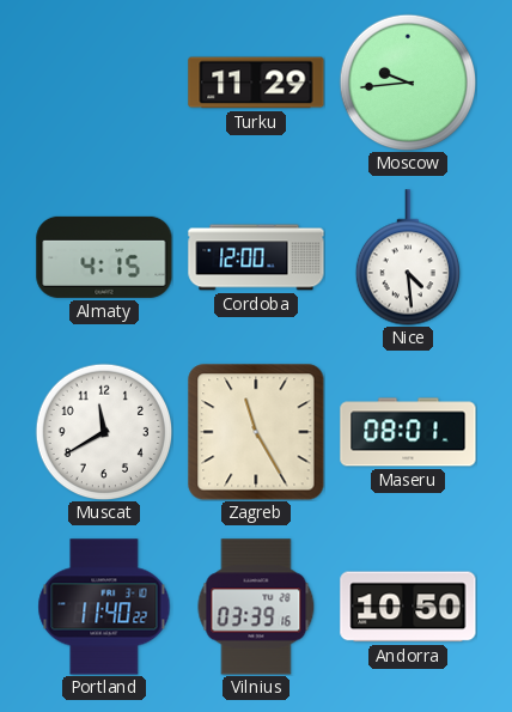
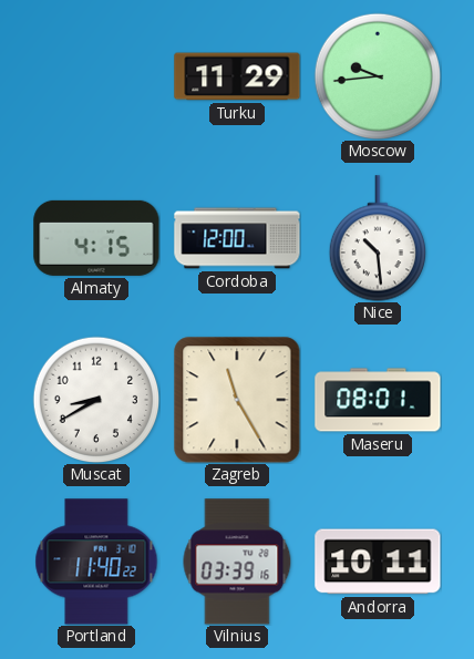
Nice: 4:29 -> 10:29
Muscat: 11:40 -> 8:40
Andorra: 10:50 -> 10:11
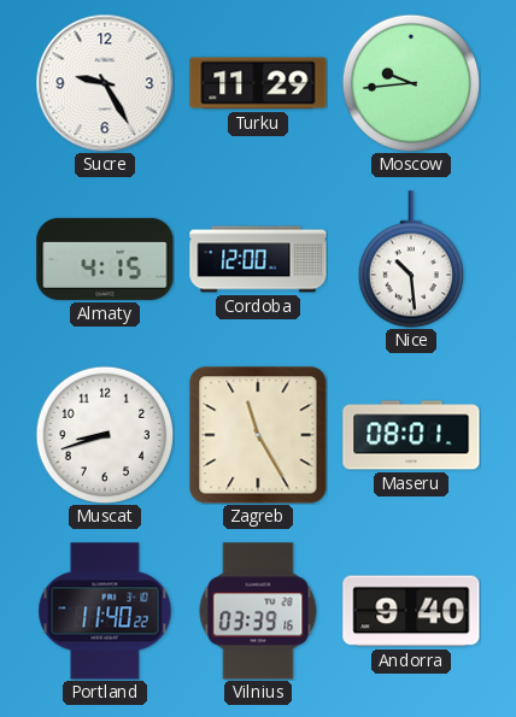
Sucre: none -> 9:25
Muscat: 8:40 -> 8:42
Andorra: 10:11 -> 9:40
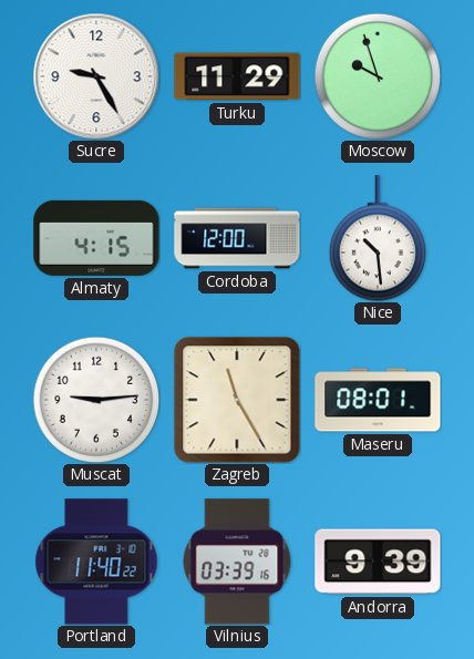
Moscow: 9:44 -> 9:57
Muscat: 8:42 -> 9:14
Andorra: 9:40 -> 9:39
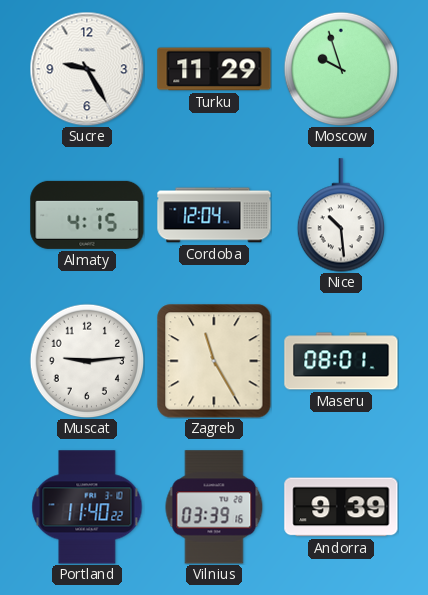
Cordoba: 12:00 -> 12:04
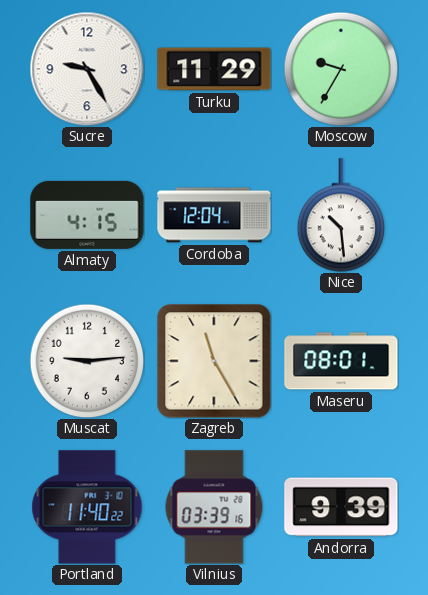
Moscow: 9:57 -> 9:35
